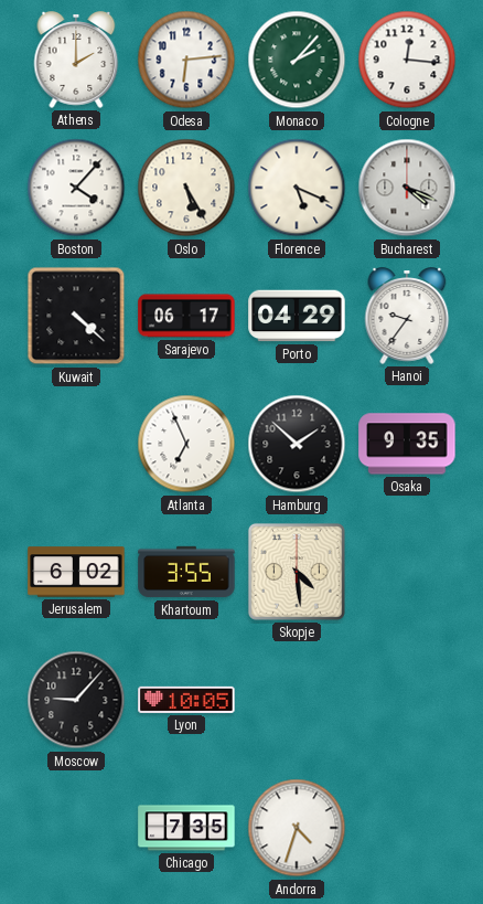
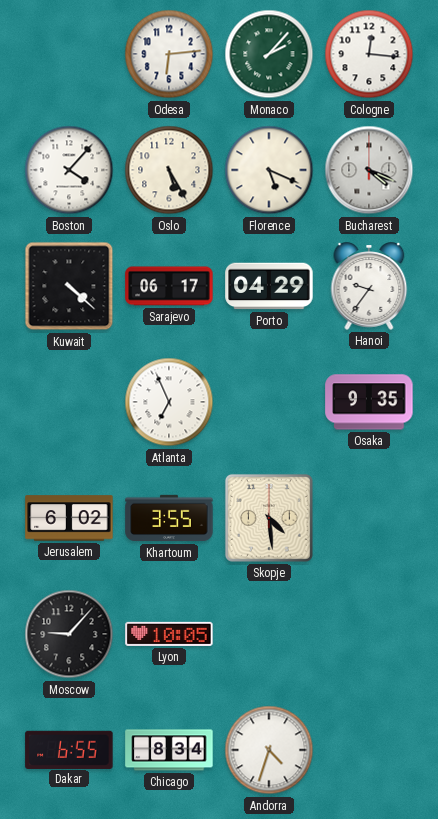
Athens: 2:00 -> none
Hamburg: 1:52 -> none
Dakar: none -> 6:55
Chicago: 7:35 -> 8:34
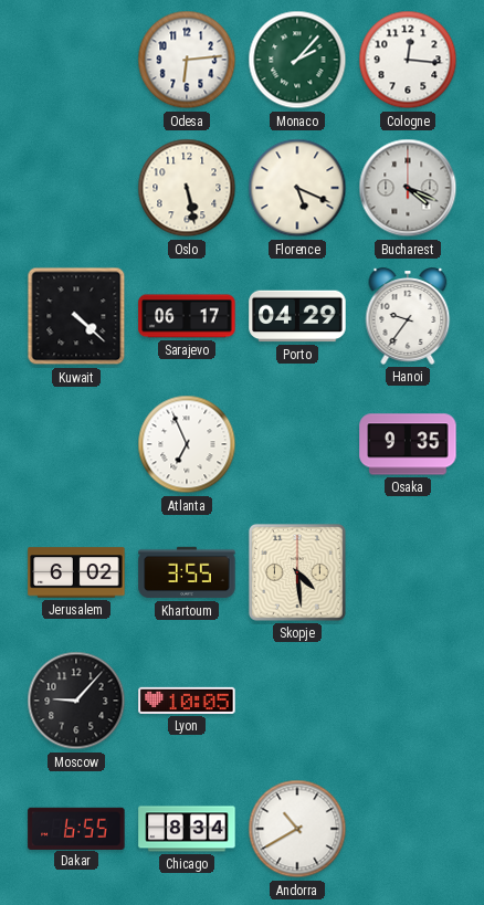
Boston: 4:07 -> none
Oslo: 5:25 -> 5:28
Andorra: 4:33 -> 10:40
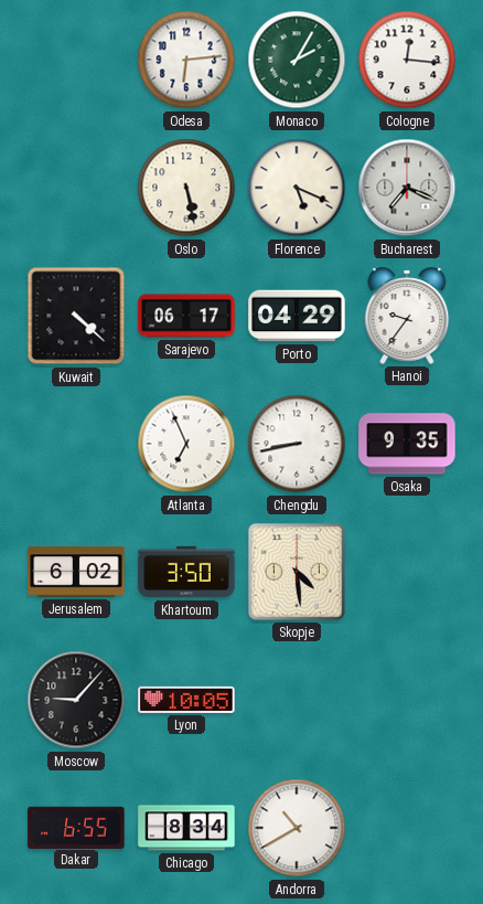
Monaco: 2:07 -> 2:05
Bucharest: 4:19 -> 7:19
Chengdu: none -> 8:43
Khartoum: 3:55 -> 3:50
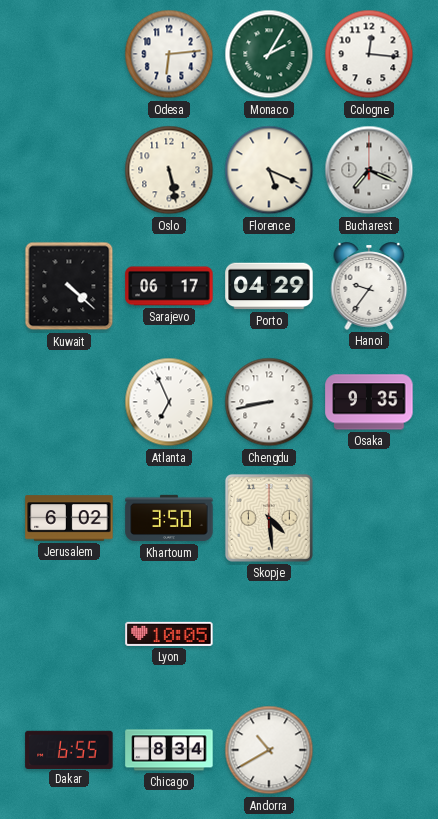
Moscow: 9:07 -> none
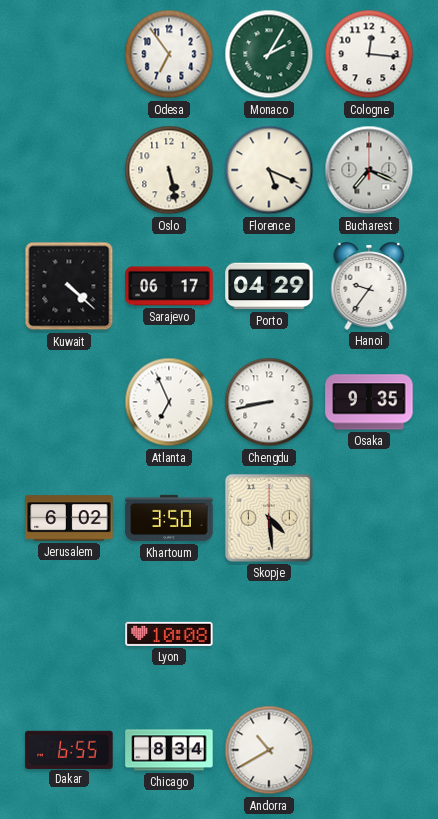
Odesa: 6:14 -> 6:54
Lyon: 10:05 -> 10:08
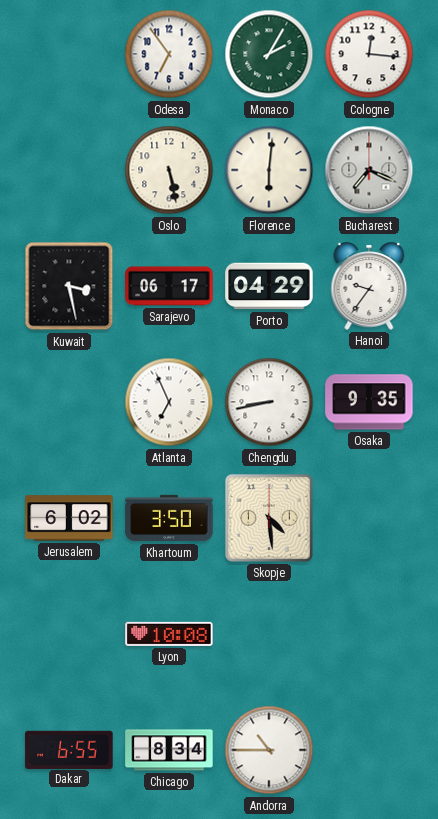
Florence: 5:19 -> 6:01
Kuwait: 4:22 -> 3:28
Andorra: 10:40 -> 10:45
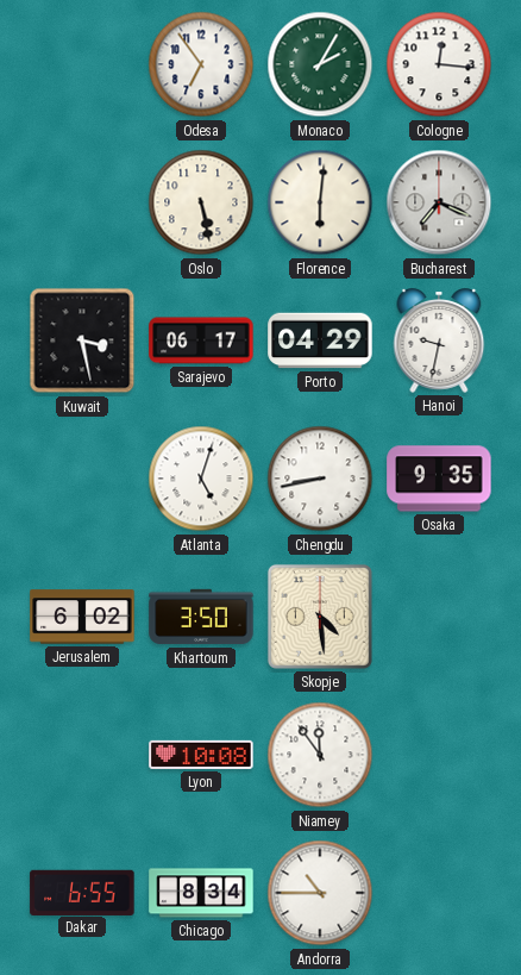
Hanoi: 9:36 -> 9:32
Atlanta: 6:56 -> 5:03
Niamey: none -> 11:54
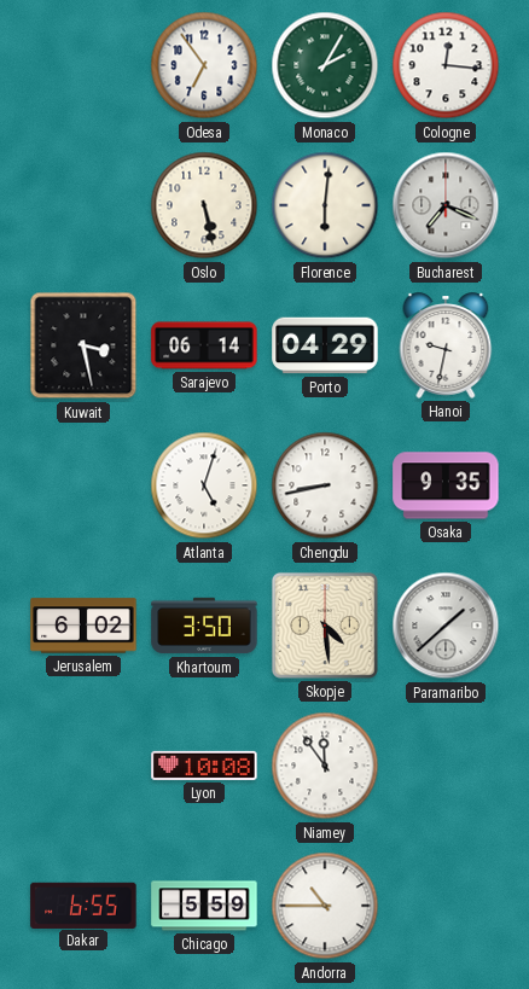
Sarajevo: 06:17 -> 06:14
Paramaribo: none -> 1:38
Chicago: 8:34 -> 5:59
